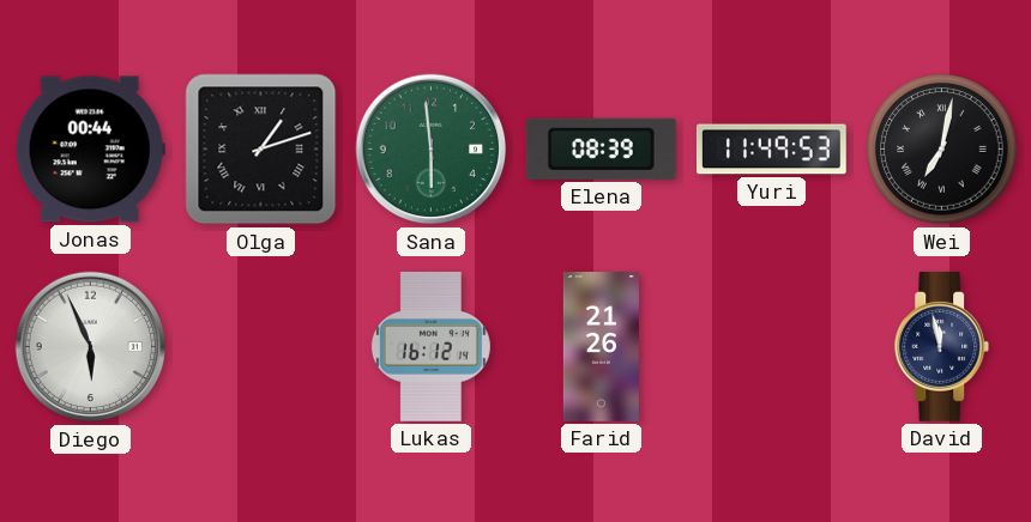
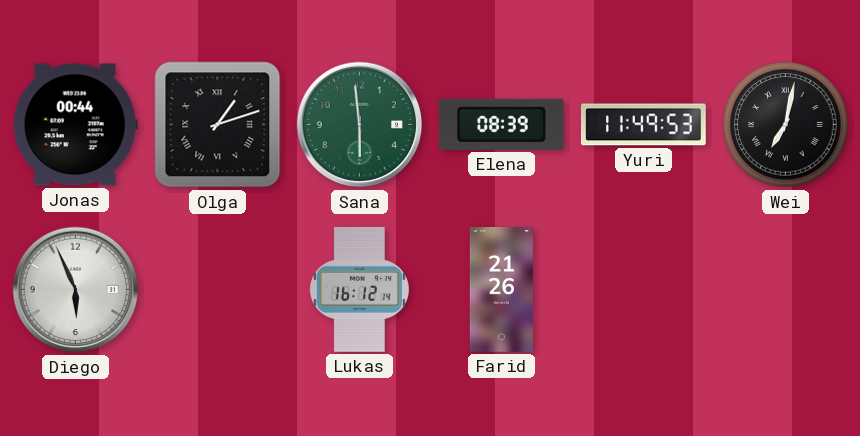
David: 11:58 -> none
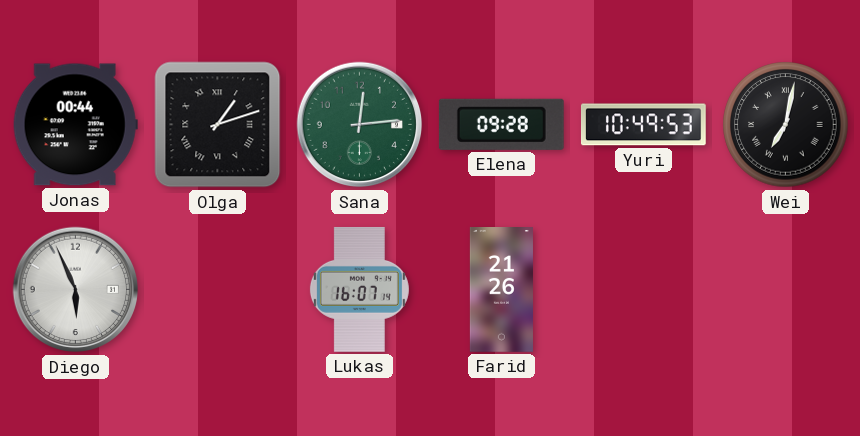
Sana: 5:59 -> 12:14
Elena: 08:39 -> 09:28
Yuri: 11:49 -> 10:49
Lukas: 16:12 -> 16:07
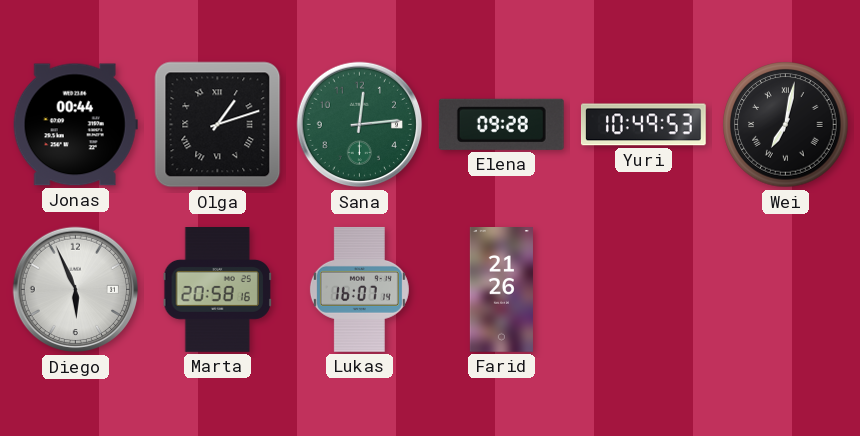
Marta: none -> 20:58
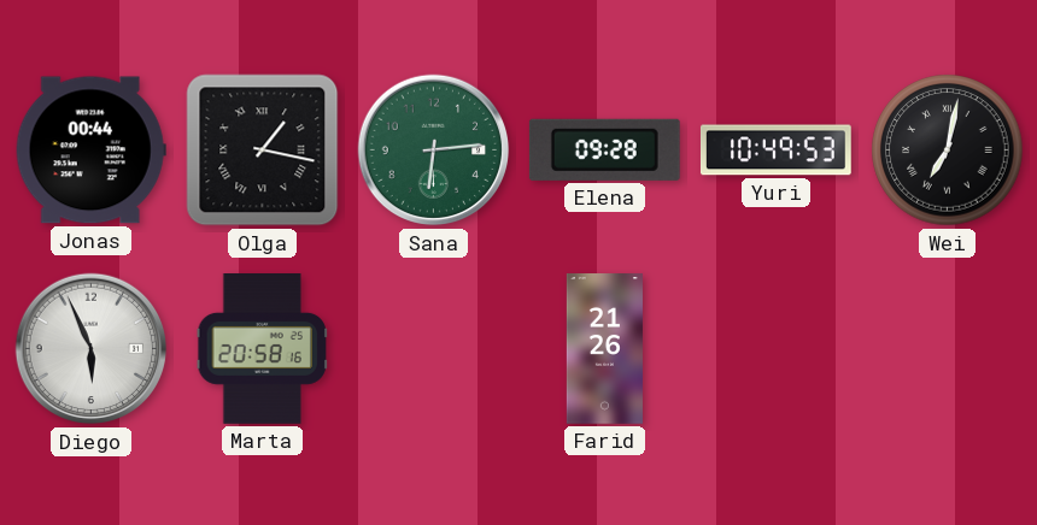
Olga: 1:12 -> 1:17
Sana: 12:14 -> 6:14
Lukas: 16:07 -> none
